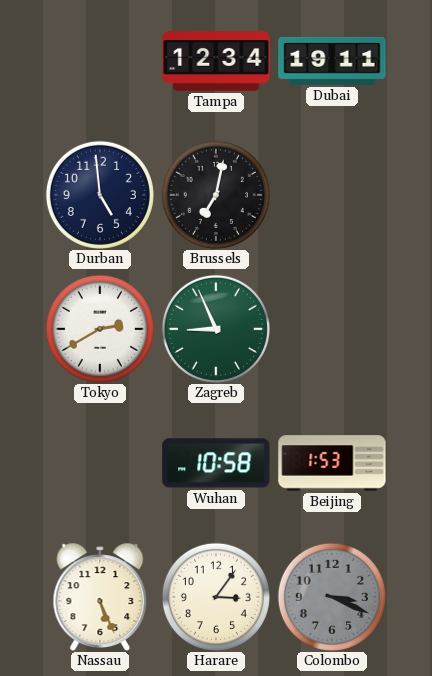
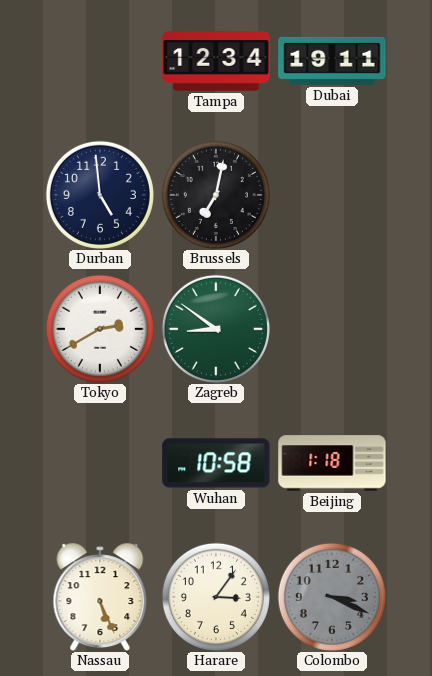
Zagreb: 8:56 -> 8:51
Beijing: 1:53 -> 1:18
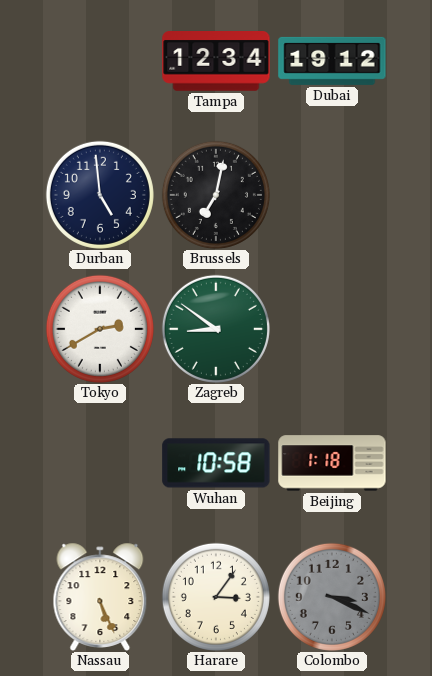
Dubai: 19:11 -> 19:12
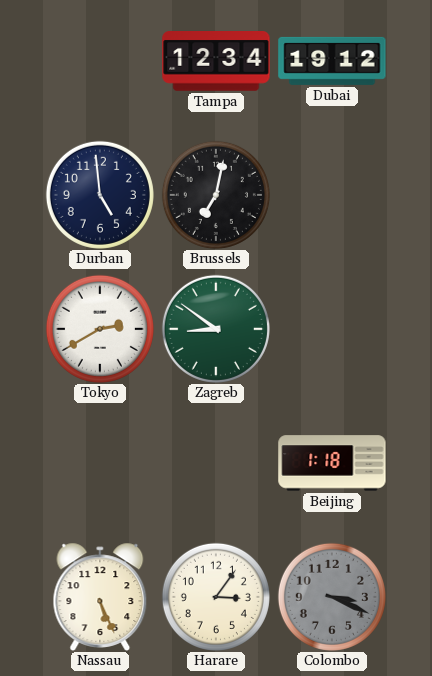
Wuhan: 10:58 -> none
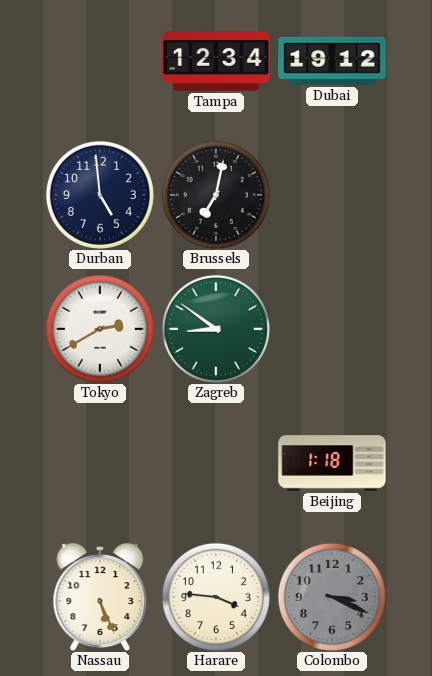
Harare: 3:06 -> 3:46
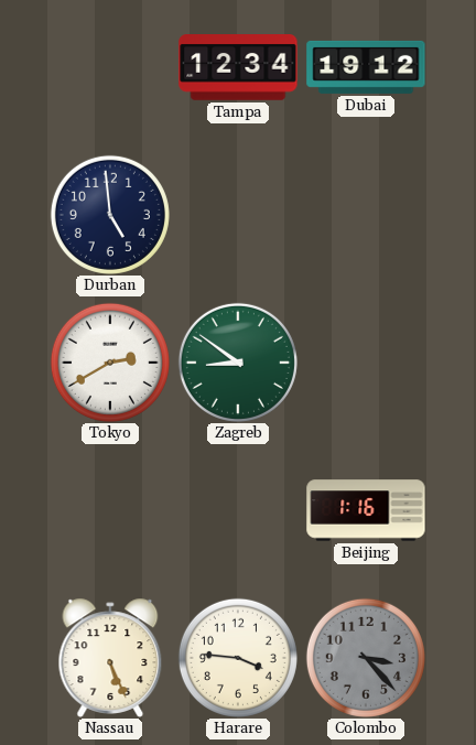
Brussels: 7:02 -> none
Beijing: 1:18 -> 1:16
Colombo: 3:19 -> 3:23
